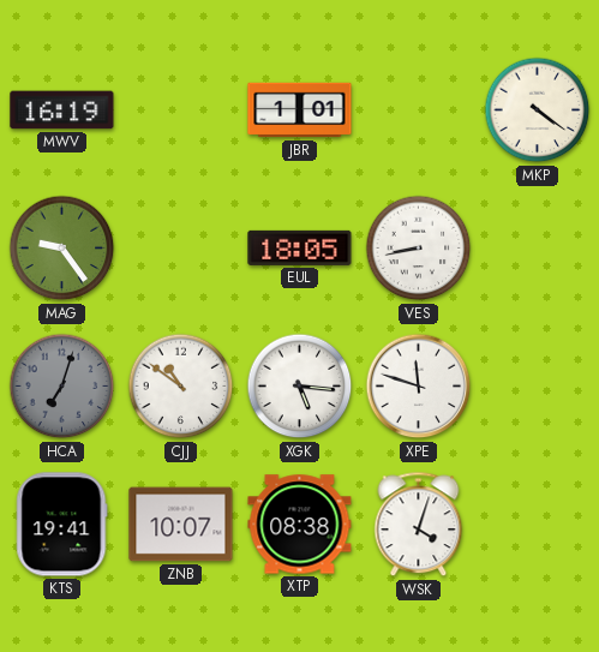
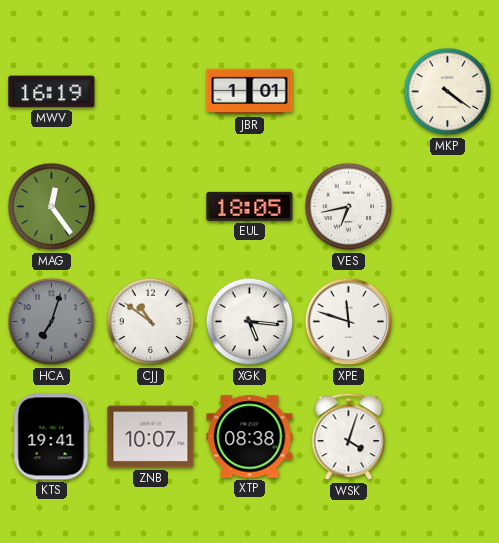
MAG: 9:24 -> 12:24
VES: 8:43 -> 6:43
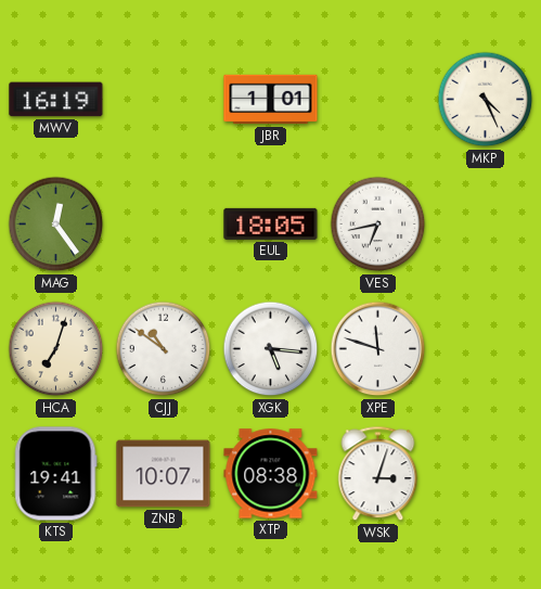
MKP: 4:21 -> 4:26
HCA dial: grey -> cream
WSK: 4:03 -> 3:03
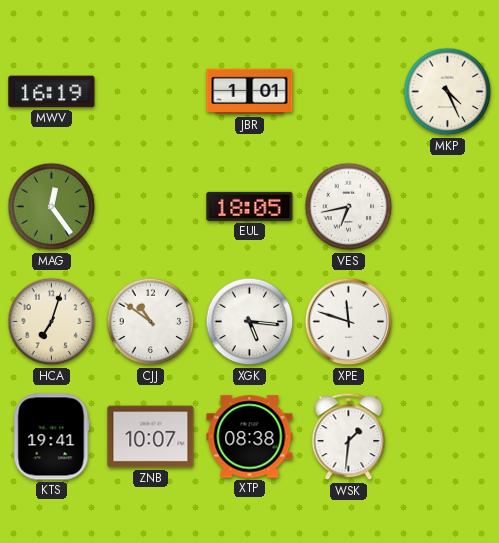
WSK: 3:03 -> 1:31
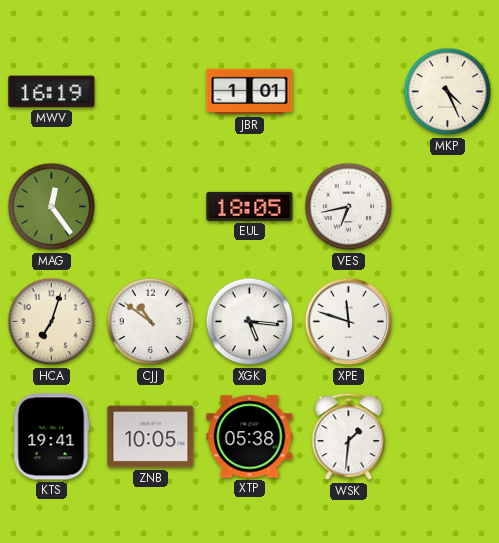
ZNB: 10:07 -> 10:05
XTP: 08:38 -> 05:38
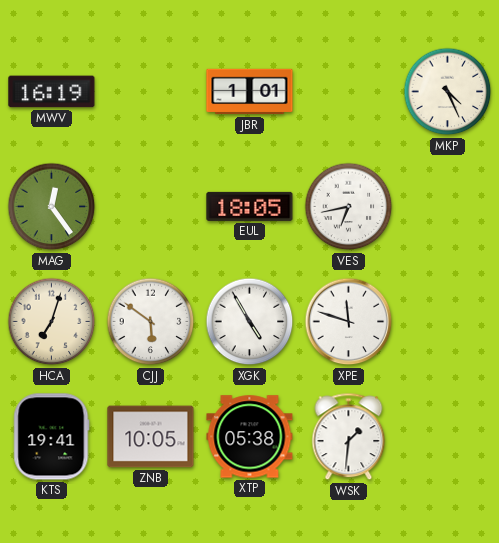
CJJ: 10:51 -> 5:51
XGK: 5:16 -> 4:55
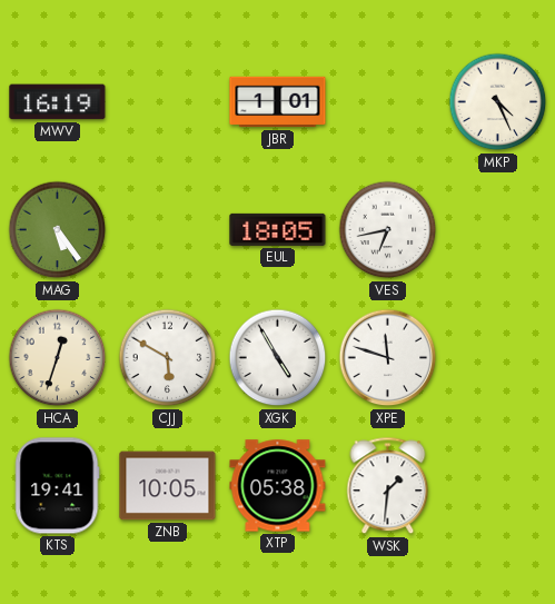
MAG: 12:24 -> 5:24
HCA: 7:03 -> 12:33
CJJ: 5:51 -> 5:50
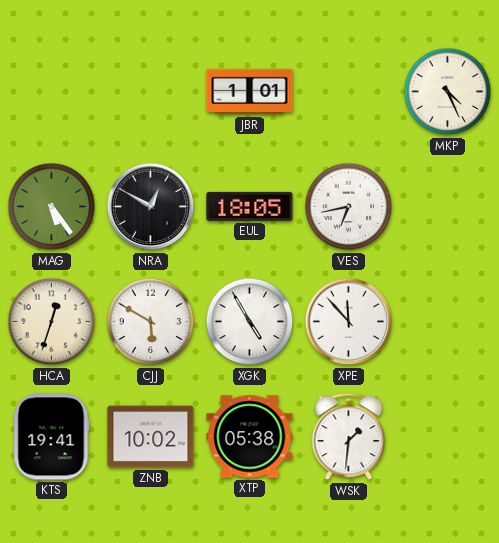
MWV: 16:19 -> none
NRA: none -> 12:50
XPE: 11:48 -> 11:53
ZNB: 10:05 -> 10:02
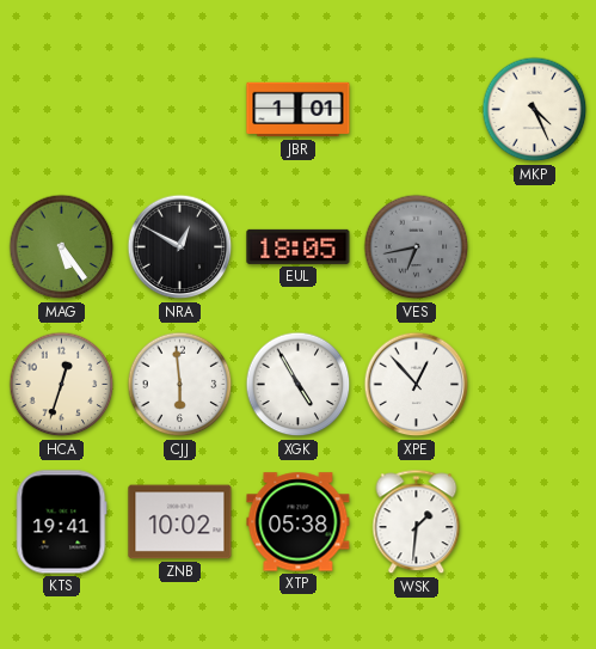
VES dial: white -> grey
CJJ: 5:50 -> 5:59
XPE: 11:53 -> 12:53
